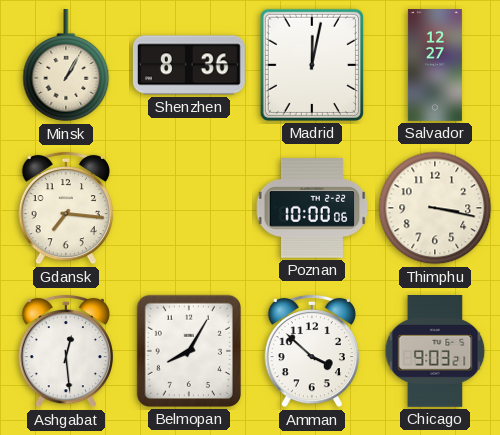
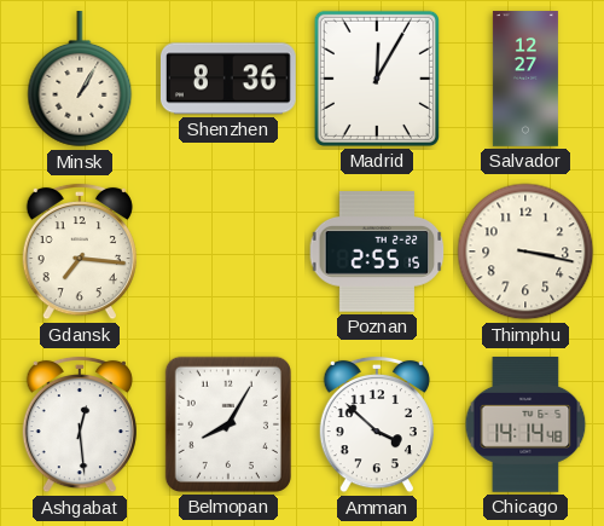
Madrid: 12:02 -> 12:05
Poznan: 10:00 -> 2:55
Chicago: 9:03 -> 14:14
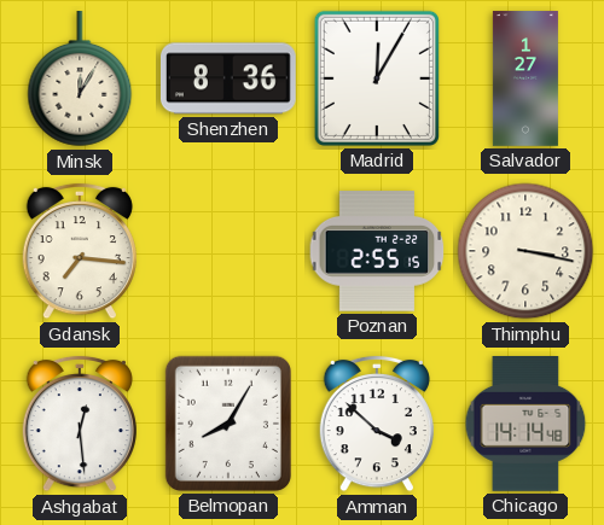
Minsk: 1:05 -> 12:05
Salvador: 12:27 -> 1:27
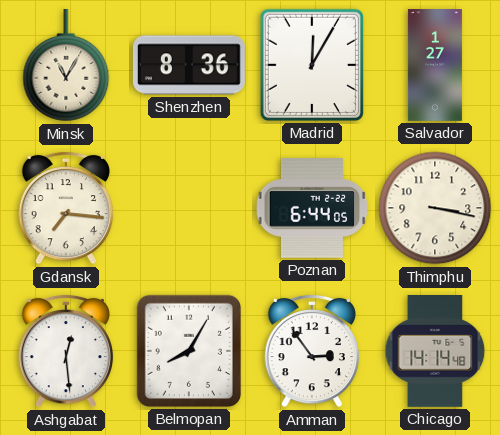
Minsk: 12:05 -> 11:05
Poznan: 2:55 -> 6:44
Amman: 3:52 -> 2:54
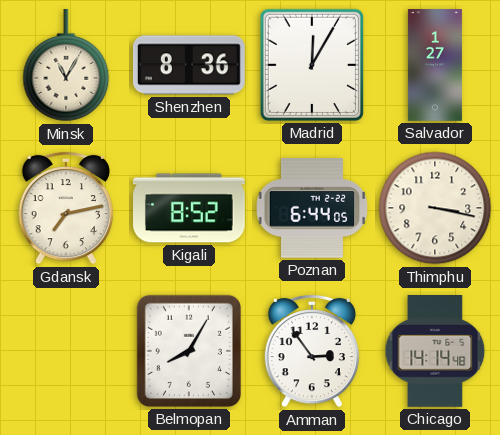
Gdansk: 7:16 -> 7:13
Kigali: none -> 8:52
Ashgabat: 12:29 -> none
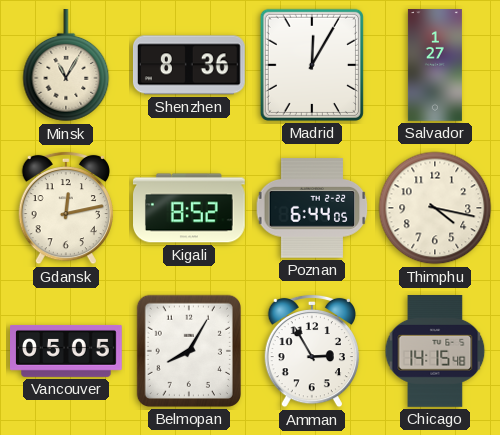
Gdansk: 7:13 -> 12:13
Thimphu: 3:17 -> 4:17
Vancouver: none -> 05:05
Amman: 2:54 -> 2:55
Chicago: 14:14 -> 14:15
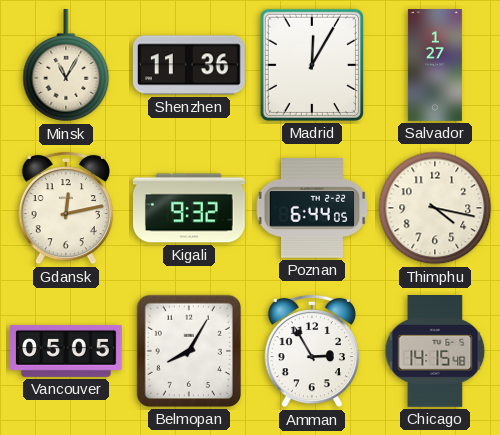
Shenzhen: 8:36 -> 11:36
Kigali: 8:52 -> 9:32
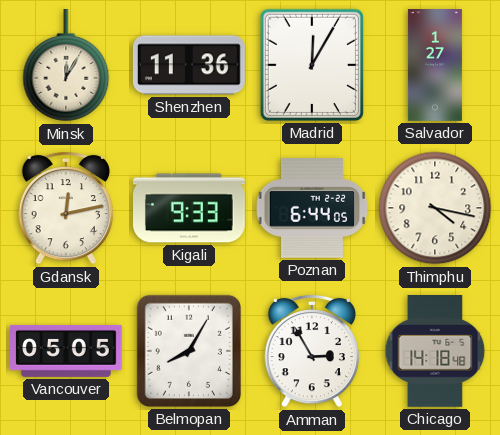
Minsk: 11:05 -> 12:05
Kigali: 9:32 -> 9:33
Chicago: 14:15 -> 14:18
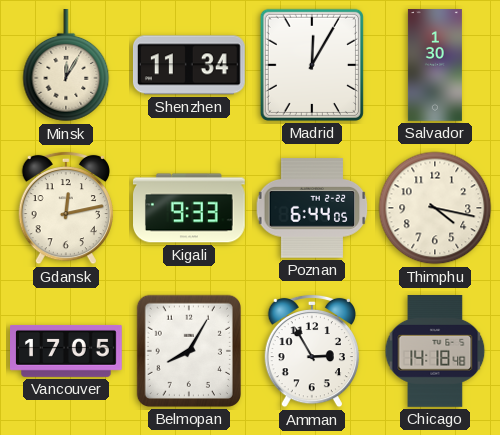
Shenzhen: 11:36 -> 11:34
Salvador: 1:27 -> 1:30
Vancouver: 05:05 -> 17:05
